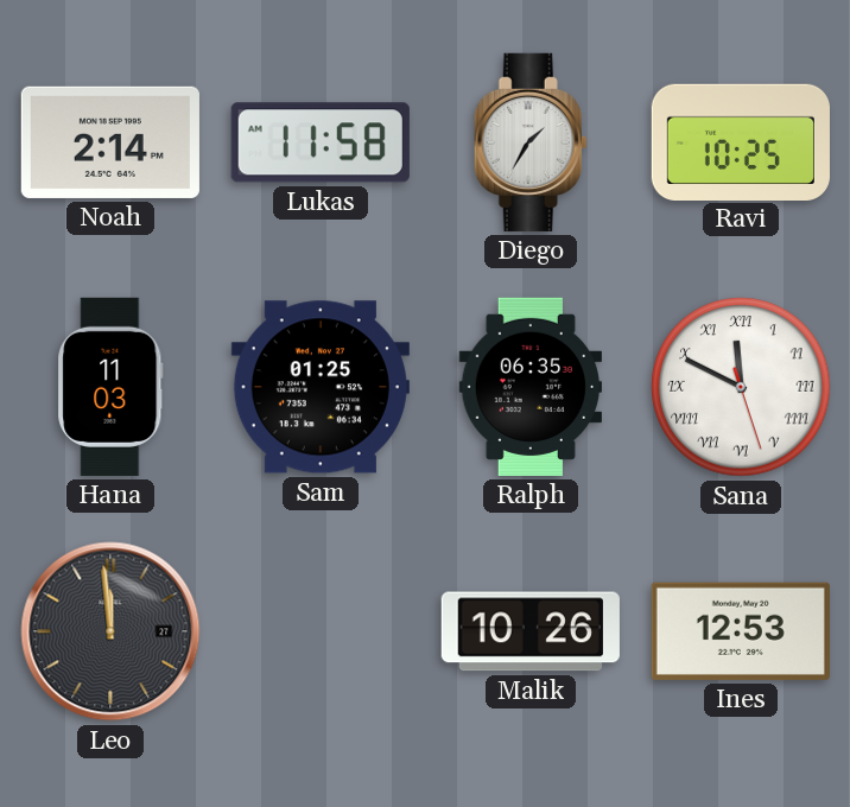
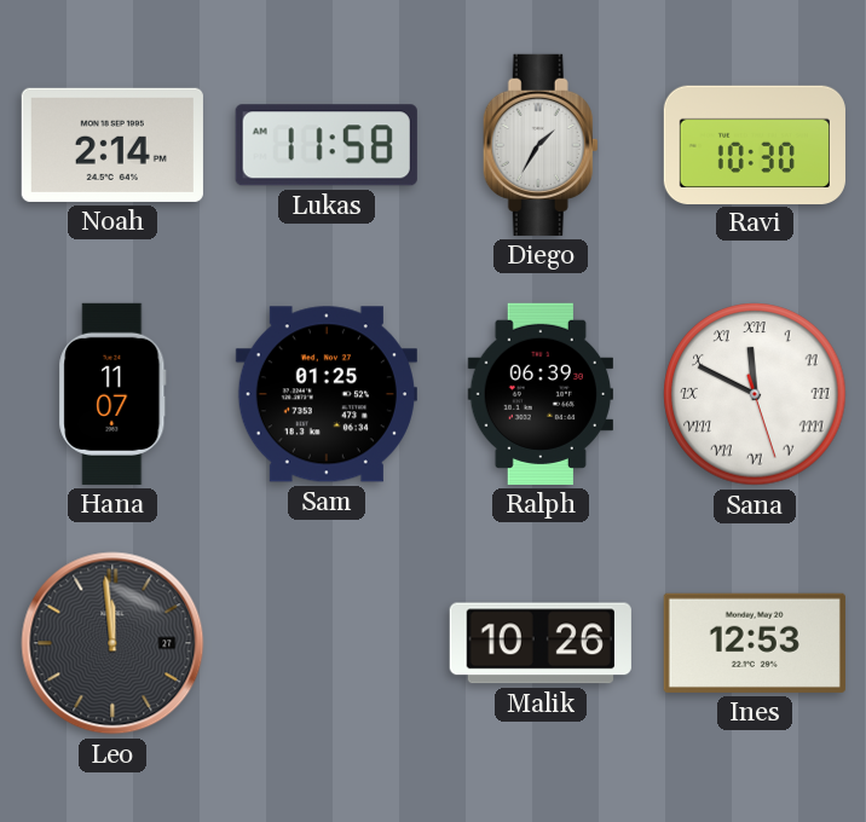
Ravi: 10:25 -> 10:30
Hana: 11:03 -> 11:07
Ralph: 06:35 -> 06:39
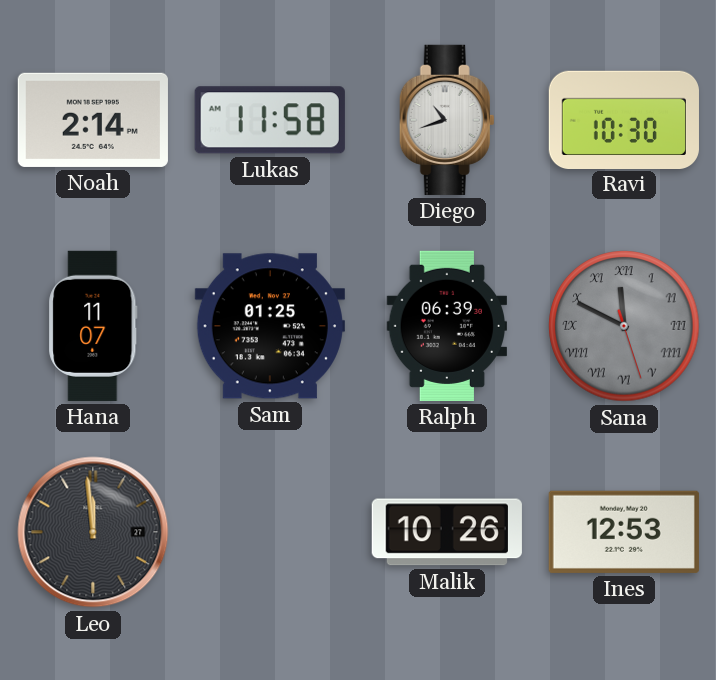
Diego: 1:35 -> 10:42
Sana dial: white -> grey
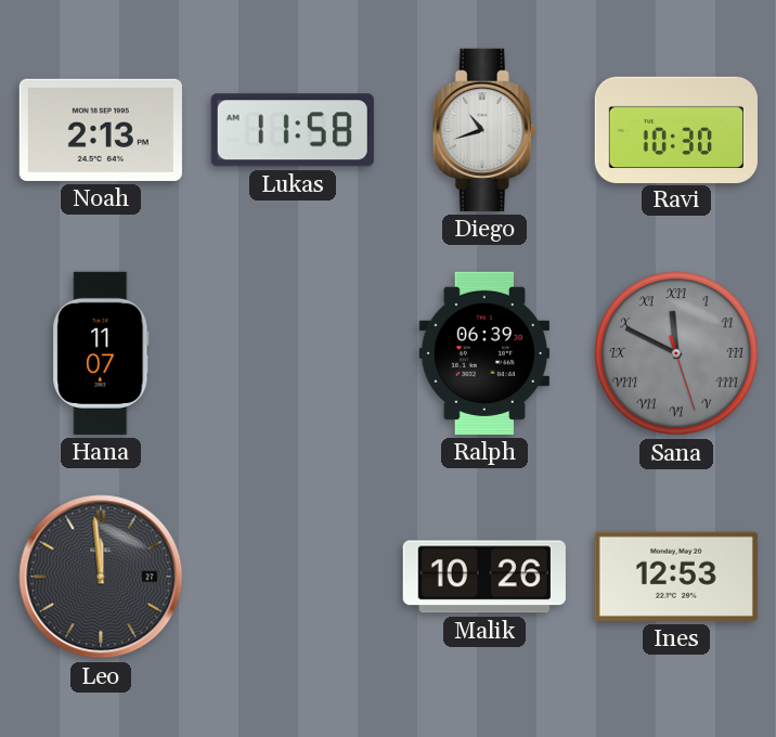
Noah: 2:14 -> 2:13
Sam: 01:25 -> none
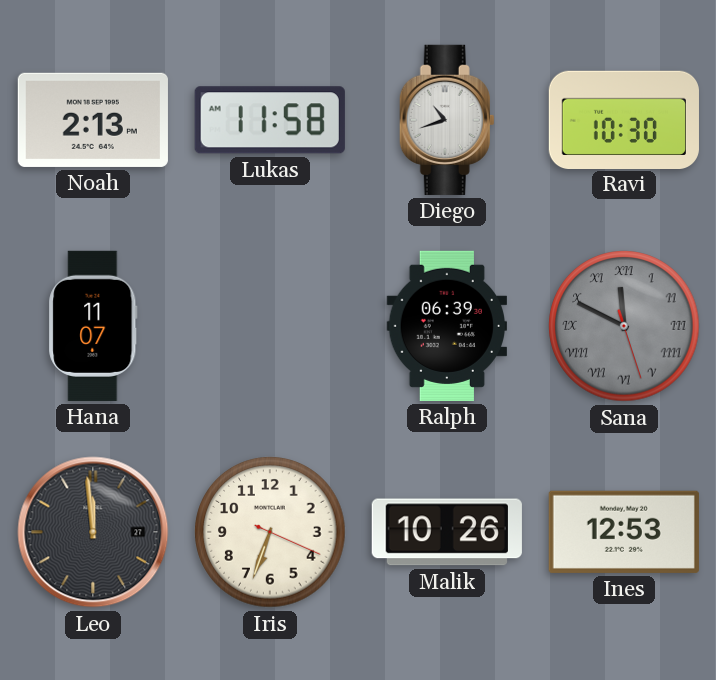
Iris: none -> 6:33
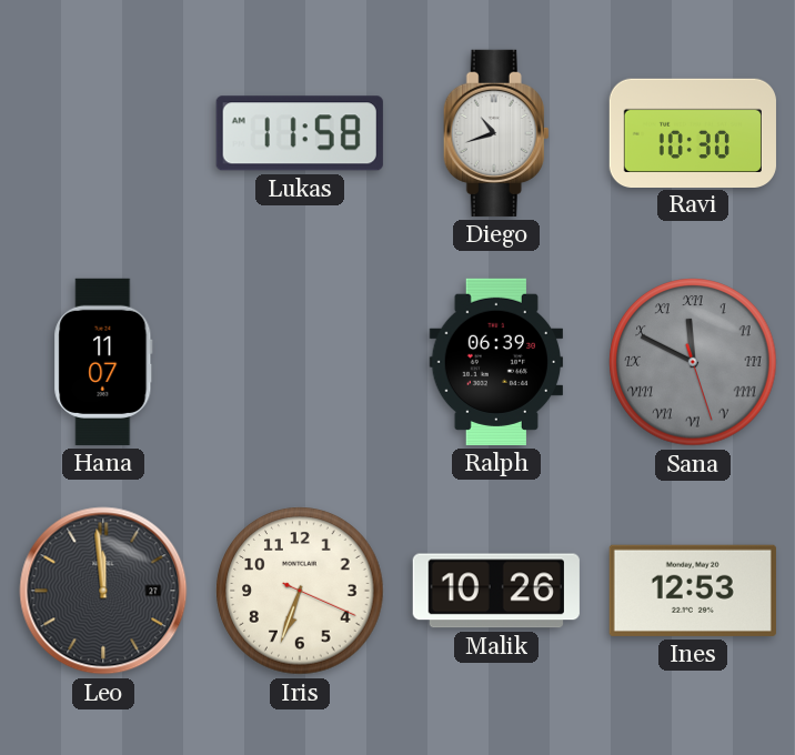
Noah: 2:13 -> none
